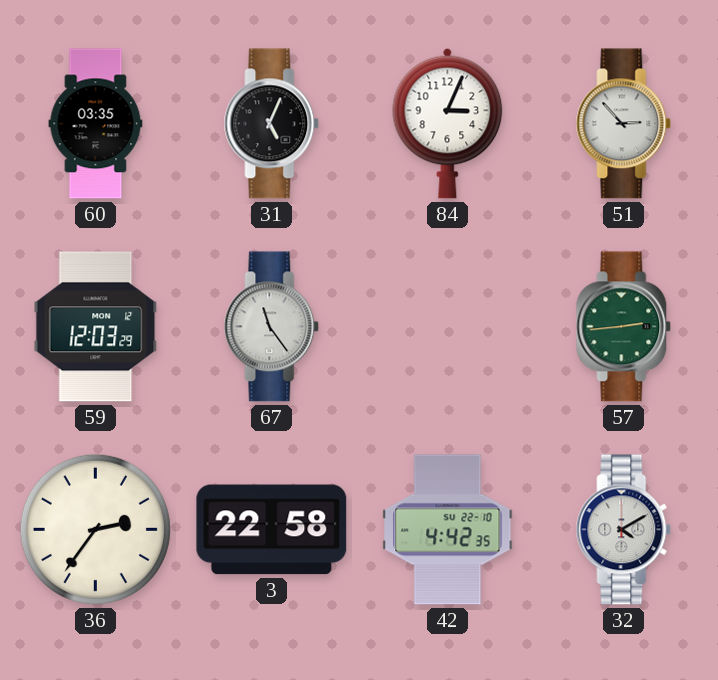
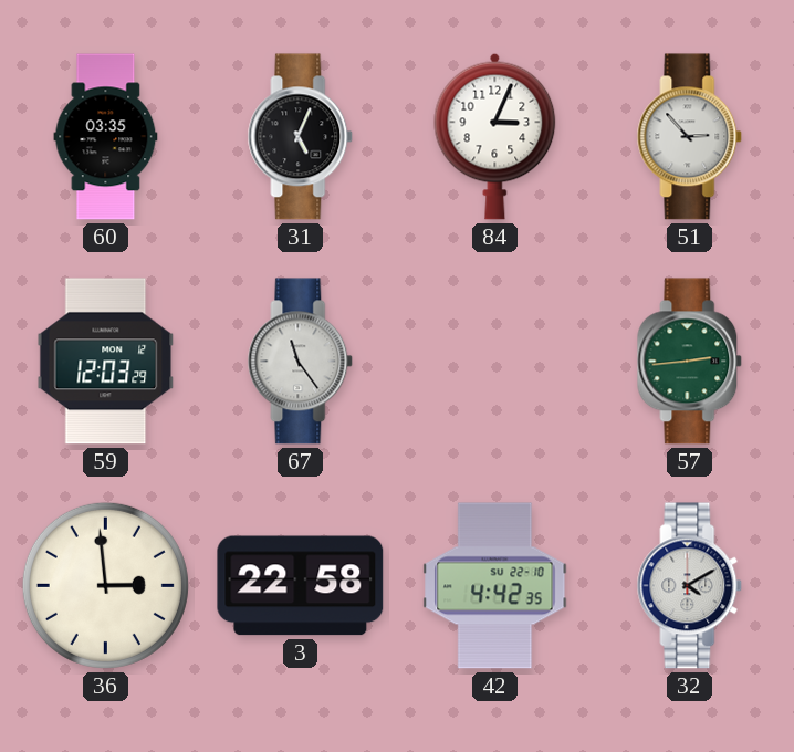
36: 2:36 -> 2:59
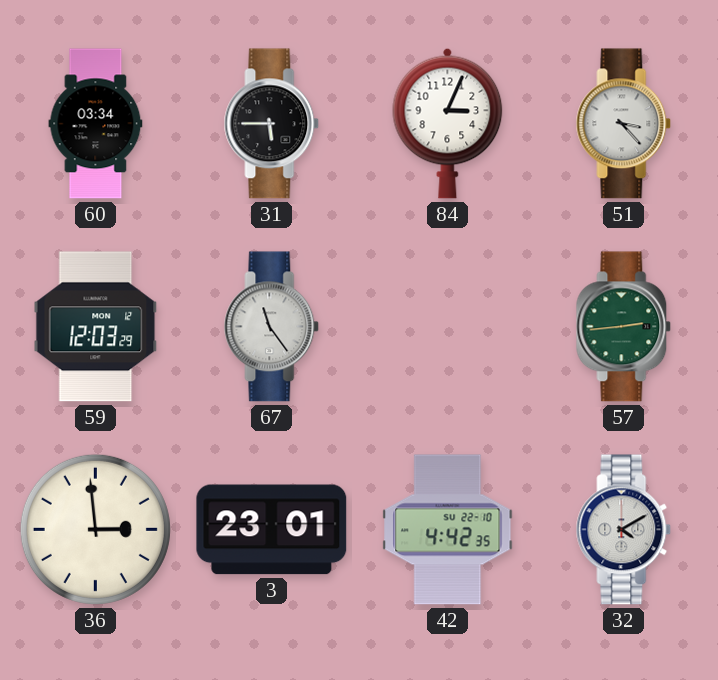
60: 03:35 -> 03:34
31: 5:04 -> 5:45
51: 2:53 -> 3:23
3: 22:58 -> 23:01
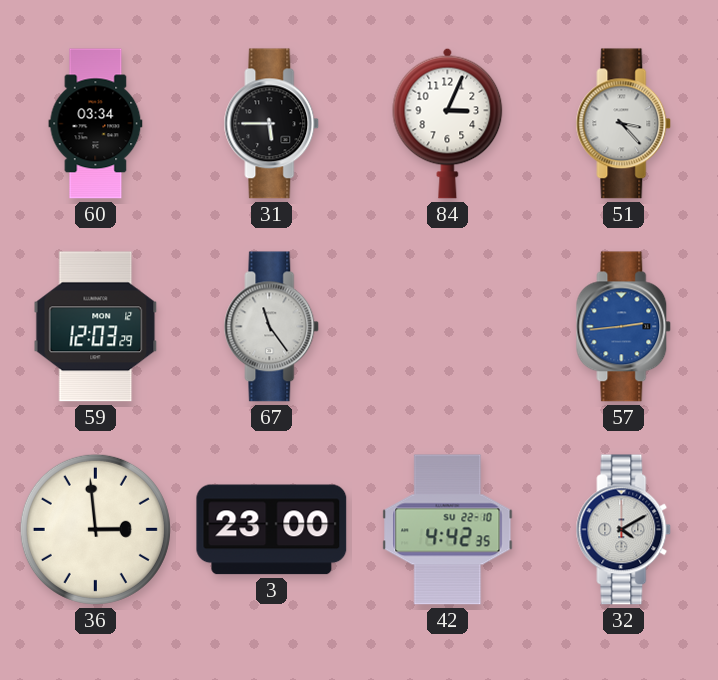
57 dial: green -> blue
3: 23:01 -> 23:00
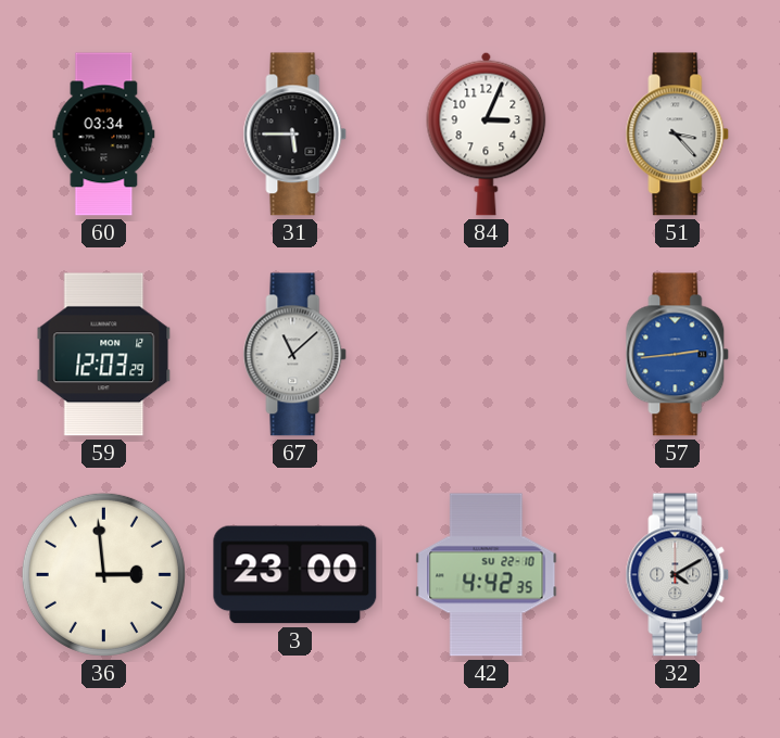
67: 11:24 -> 11:08
